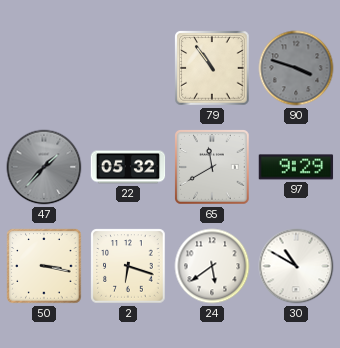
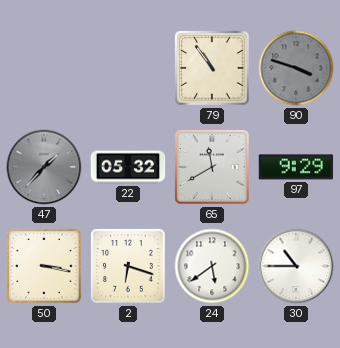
30: 10:50 -> 10:45
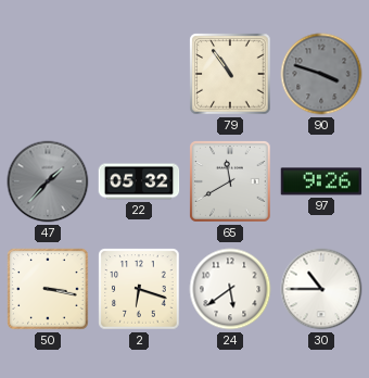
97: 9:29 -> 9:26
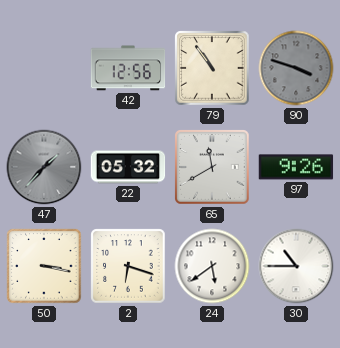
42: none -> 12:56
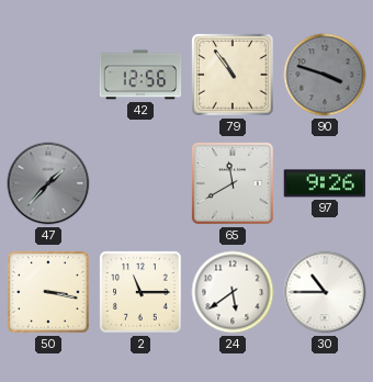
22: 05:32 -> none
2: 6:18 -> 11:15
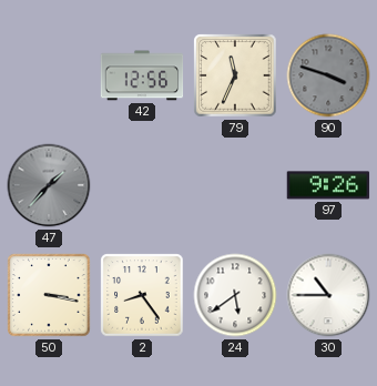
79: 10:54 -> 11:34
65: 11:40 -> none
2: 11:15 -> 8:24
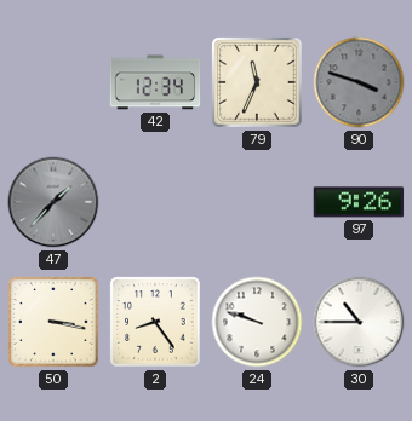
42: 12:56 -> 12:34
24: 5:39 -> 9:48
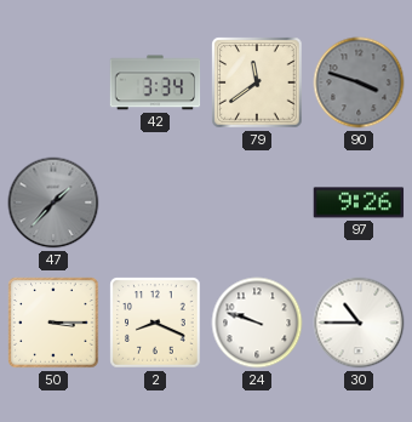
42: 12:34 -> 3:34
79: 11:34 -> 11:39
50: 3:17 -> 3:15
2: 8:24 -> 8:19
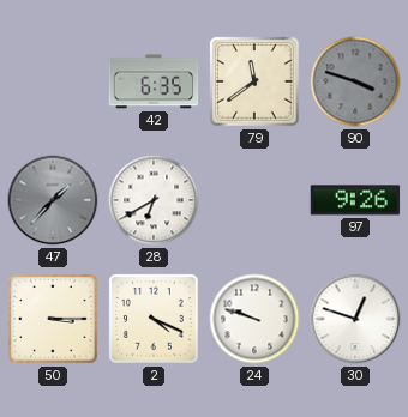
42: 3:34 -> 6:35
28: none -> 6:40
2: 8:19 -> 4:19
30: 10:45 -> 12:48
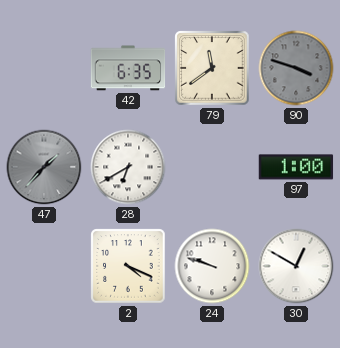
97: 9:26 -> 1:00
50: 3:15 -> none
30: 12:48 -> 12:50
